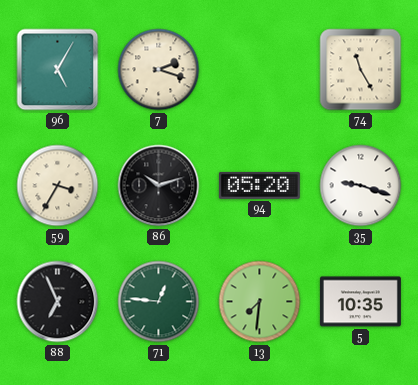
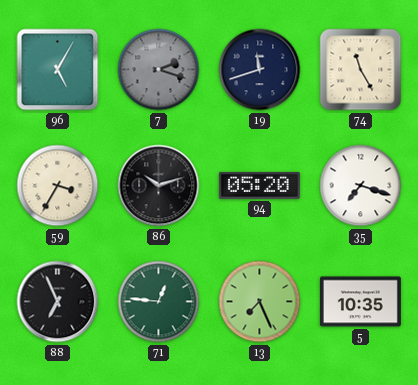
7 dial: cream -> grey
19: none -> 11:42
35: 9:18 -> 7:18
13: 7:31 -> 7:26
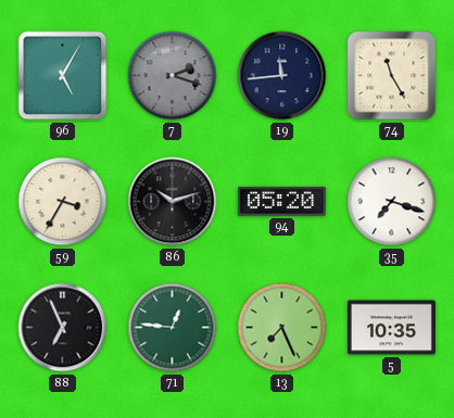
19: 11:42 -> 11:44
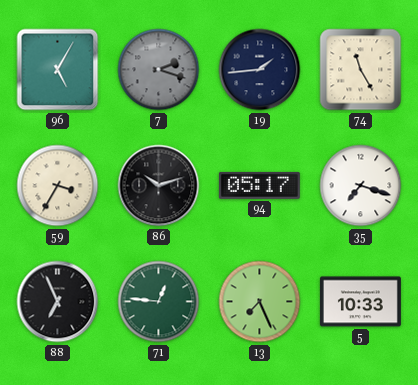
19: 11:44 -> 1:44
94: 05:20 -> 05:17
5: 10:35 -> 10:33
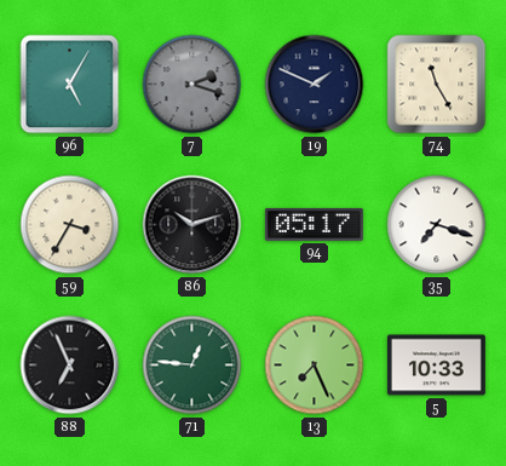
19: 1:44 -> 1:49
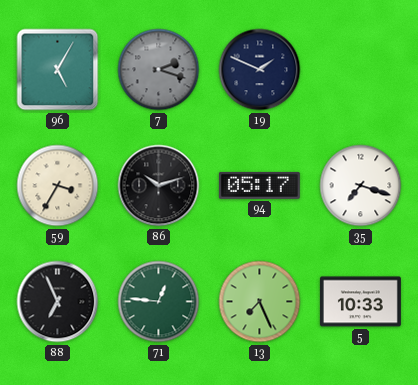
74: 11:25 -> none
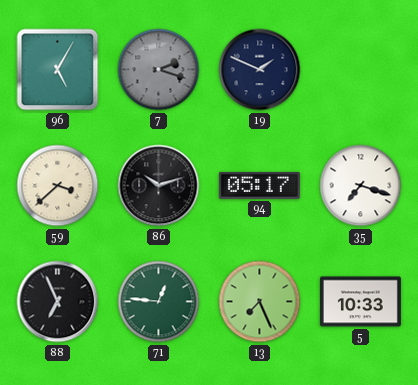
59: 3:35 -> 3:38
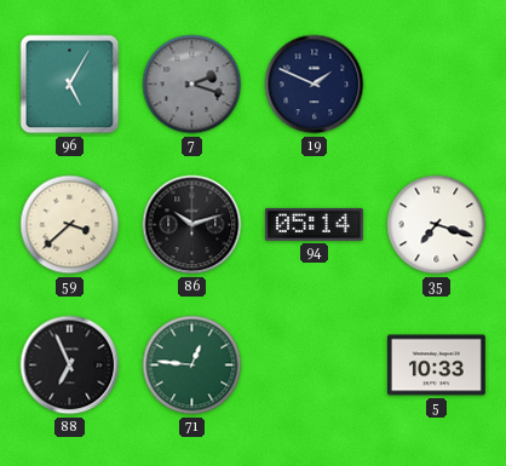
94: 05:17 -> 05:14
13: 7:26 -> none
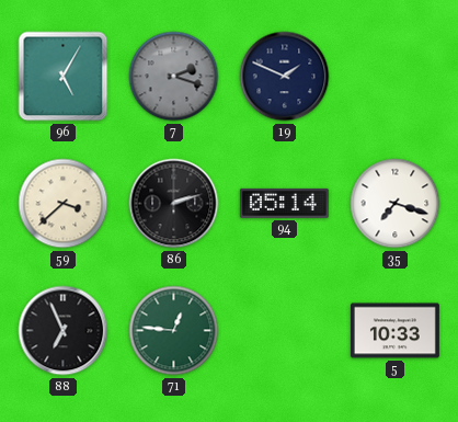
86: 10:12 -> 2:12
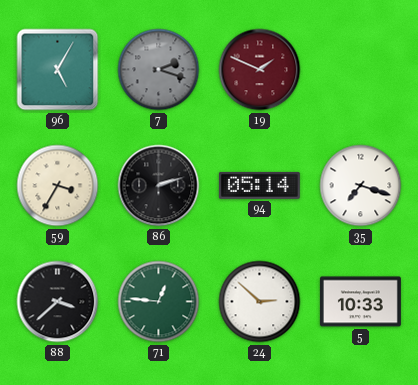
19 dial: navy -> burgundy
59: 3:38 -> 3:35
88: 6:56 -> 3:38
24: none -> 2:52
